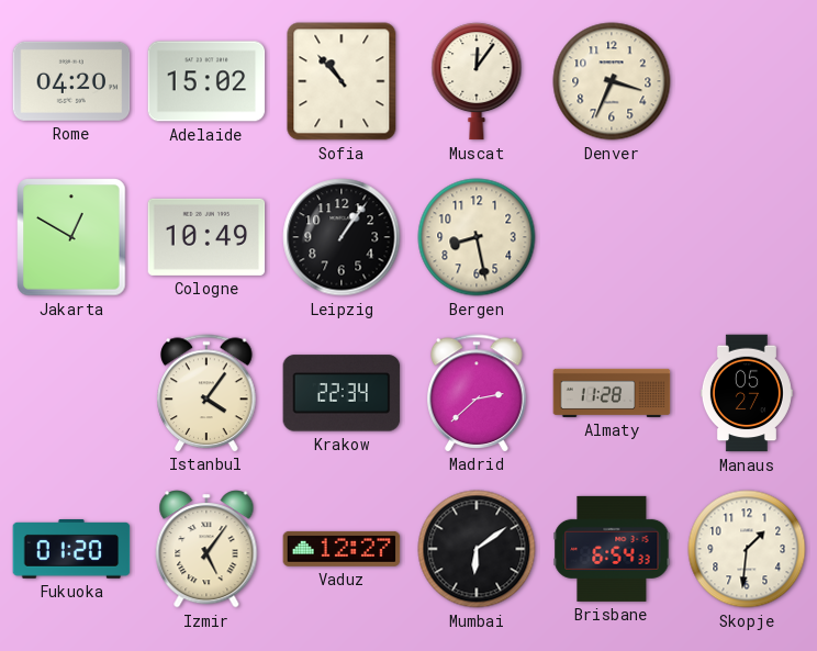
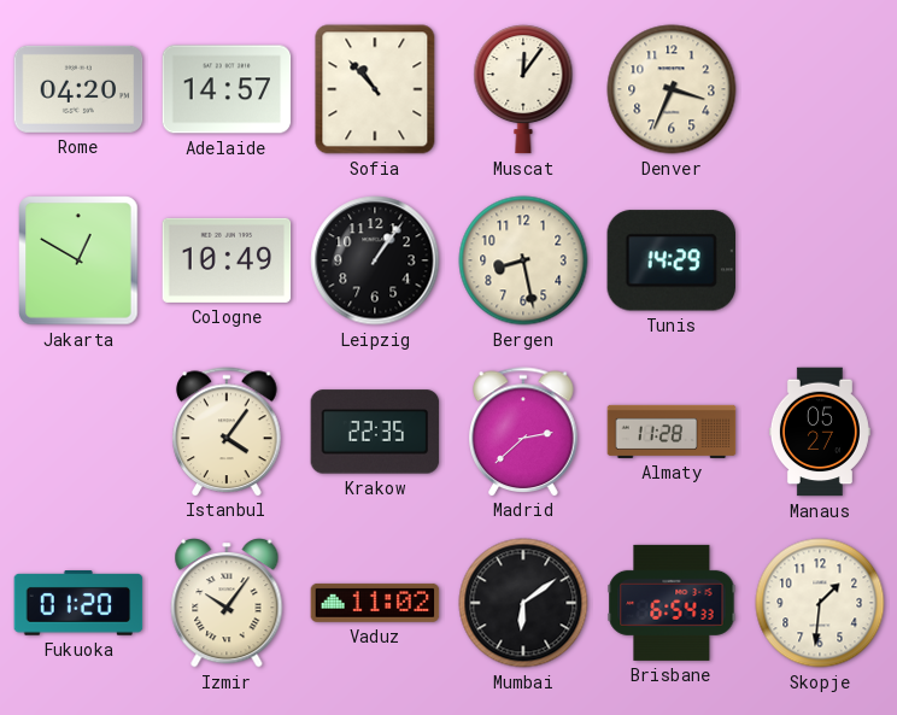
Adelaide: 15:02 -> 14:57
Tunis: none -> 14:29
Krakow: 22:34 -> 22:35
Izmir: 5:06 -> 10:06
Vaduz: 12:27 -> 11:02
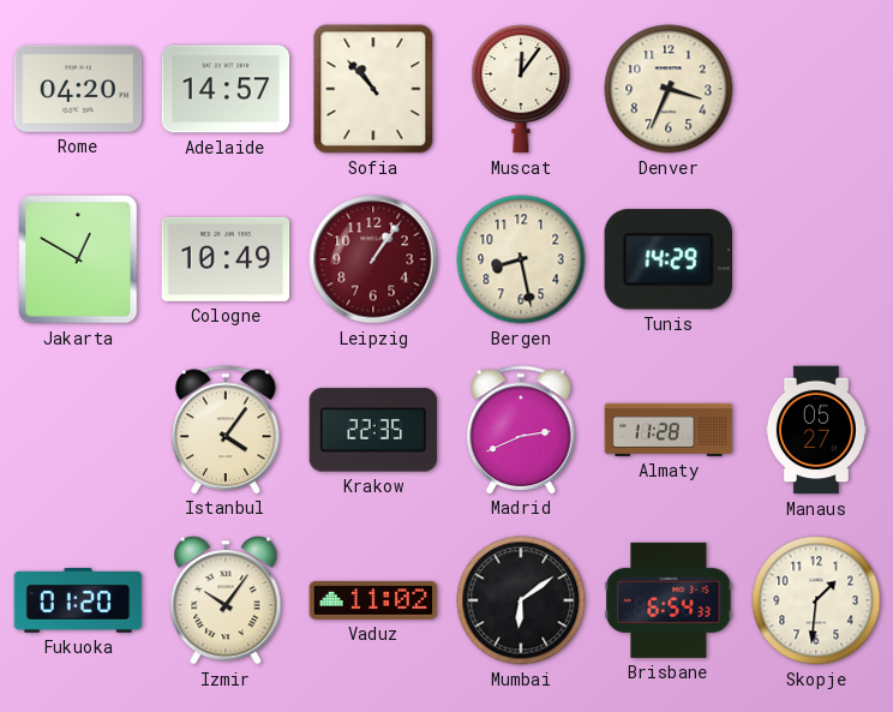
Leipzig dial: black -> burgundy
Madrid: 2:38 -> 2:41
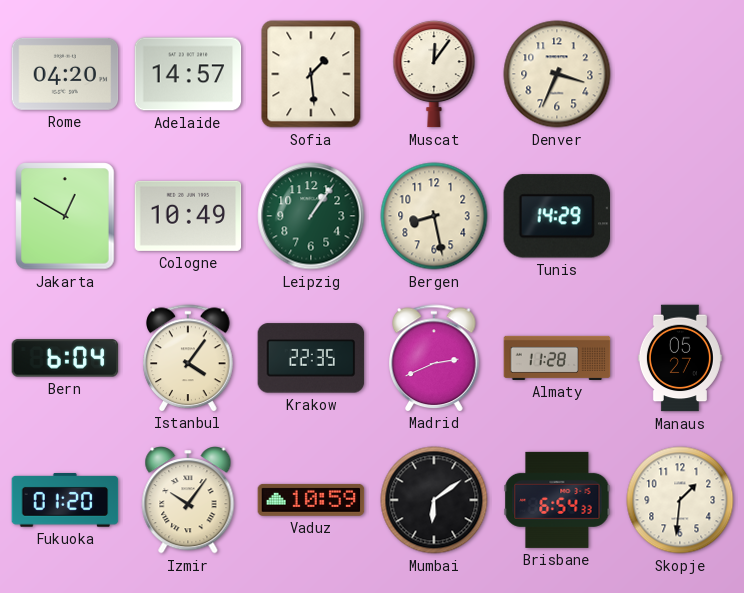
Sofia: 10:53 -> 1:29
Leipzig dial: burgundy -> green
Bern: none -> 6:04
Vaduz: 11:02 -> 10:59
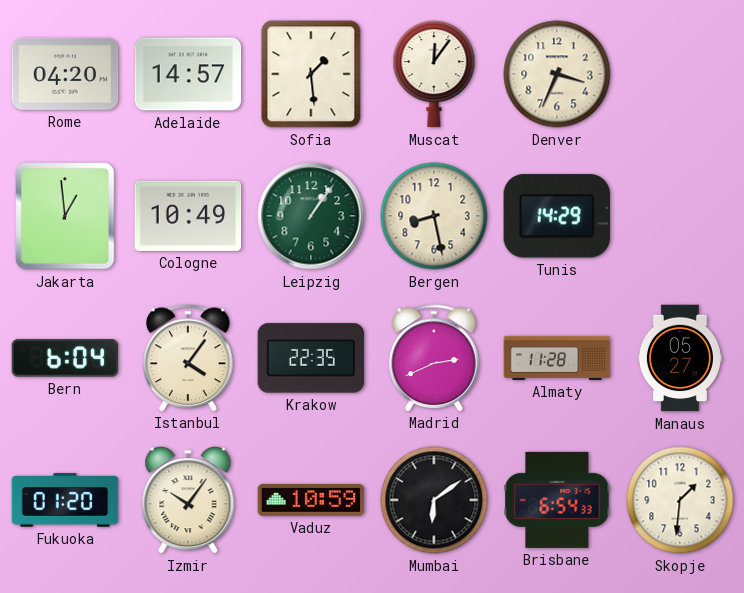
Jakarta: 12:50 -> 12:59
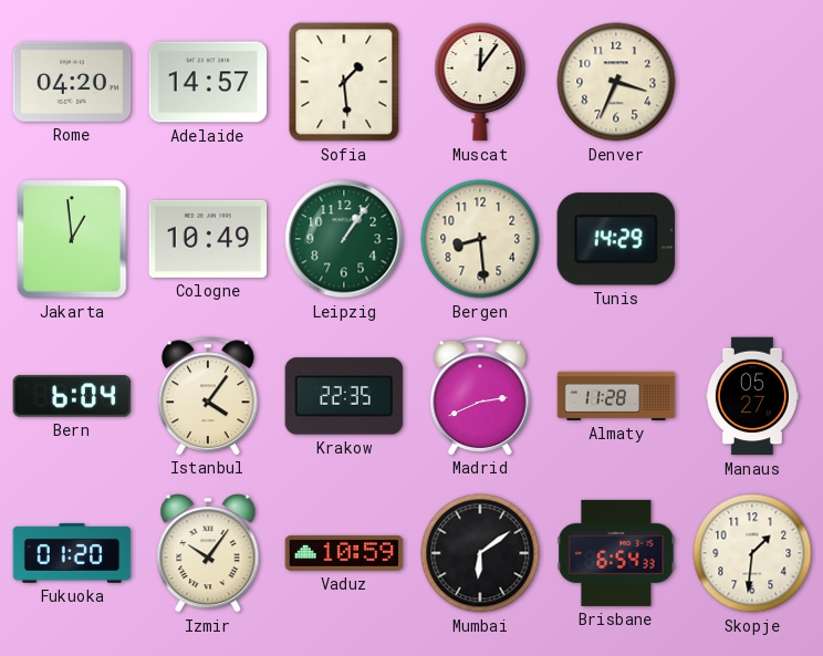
Bergen: 8:28 -> 8:29
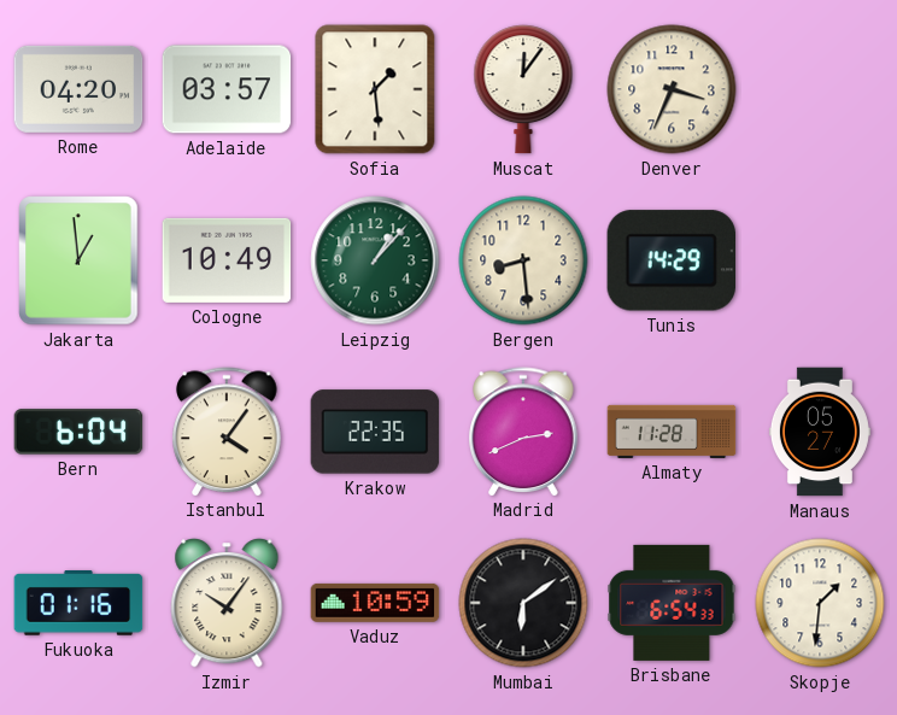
Adelaide: 14:57 -> 03:57
Leipzig: 1:06 -> 1:07
Fukuoka: 01:20 -> 01:16
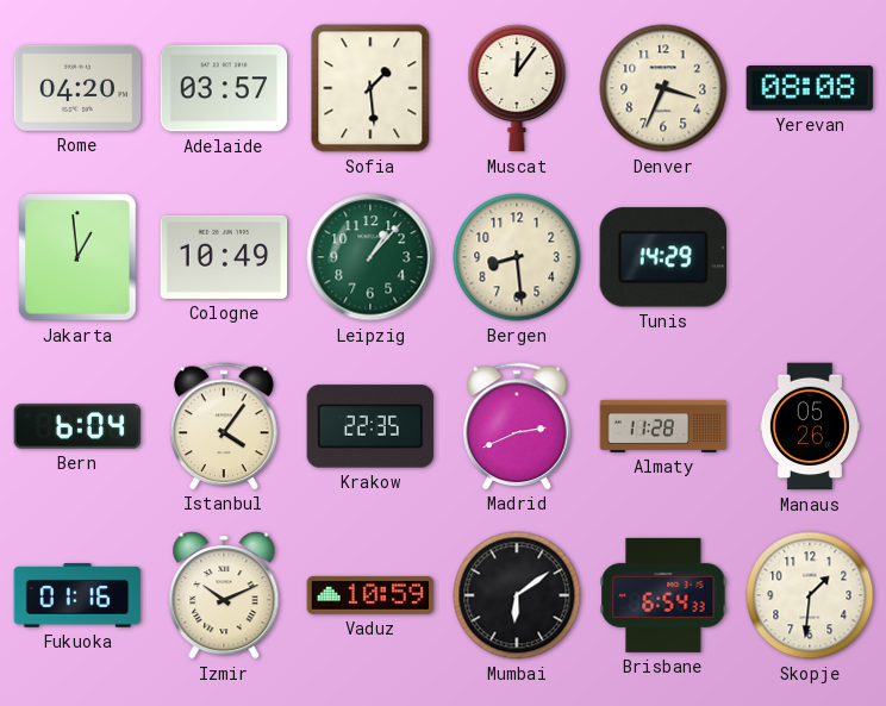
Yerevan: none -> 08:08
Manaus: 05:27 -> 05:26
Izmir: 10:06 -> 10:11
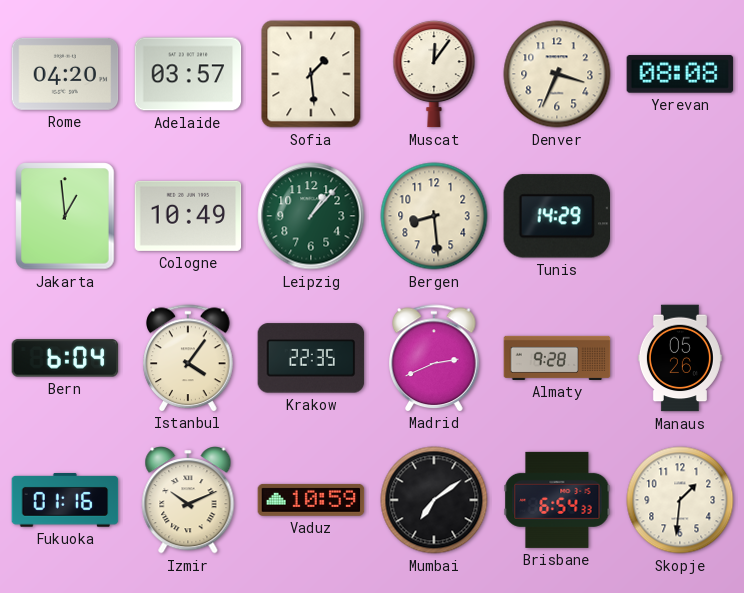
Almaty: 11:28 -> 9:28
Mumbai: 6:09 -> 7:09
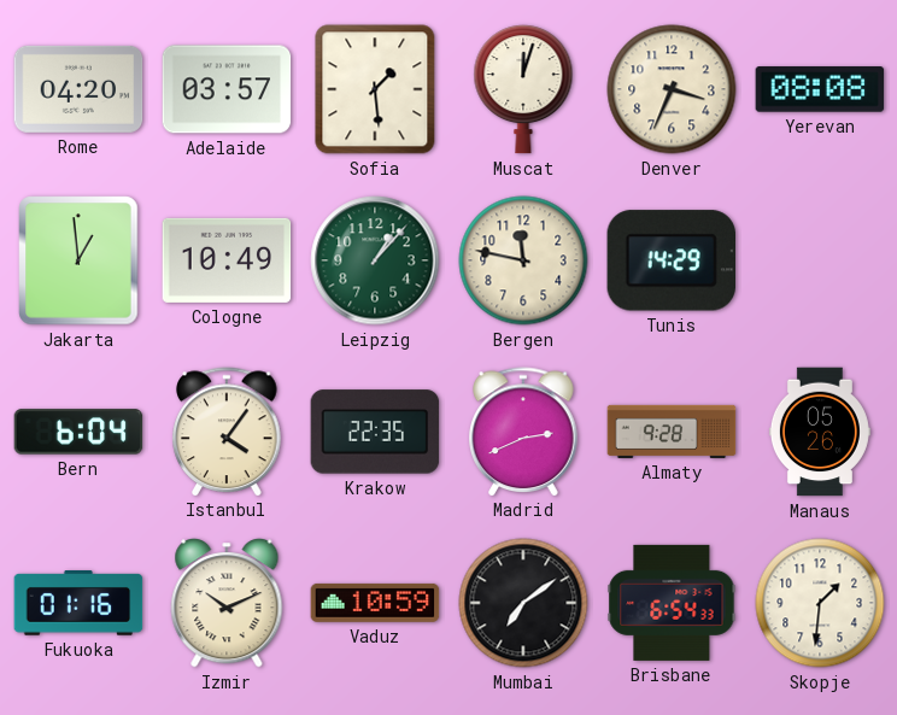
Muscat: 12:06 -> 12:03
Bergen: 8:29 -> 11:47
